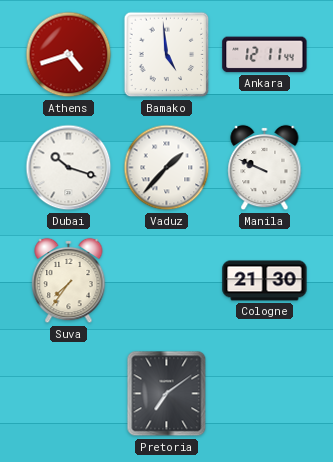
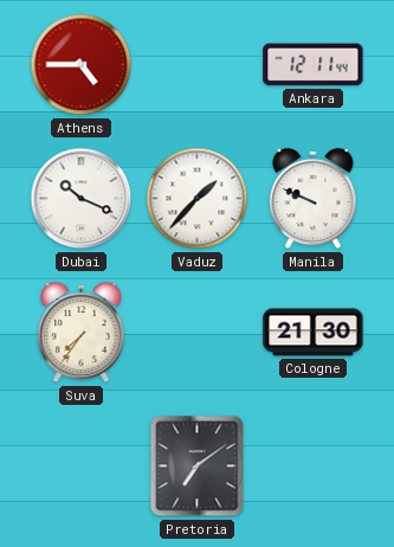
Athens: 4:42 -> 4:45
Bamako: 4:59 -> none
Dubai: 10:18 -> 10:19
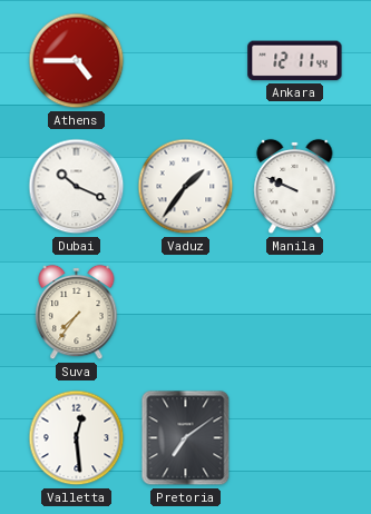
Vaduz: 1:37 -> 1:36
Cologne: 21:30 -> none
Valletta: none -> 12:29
